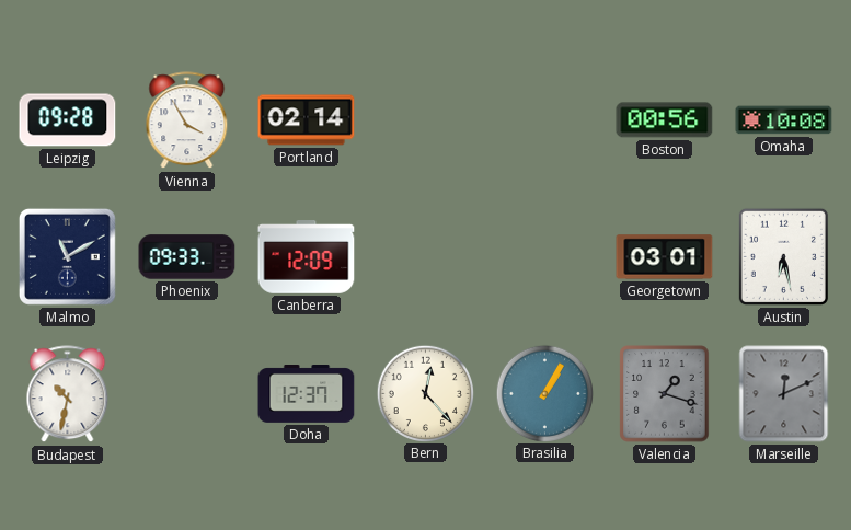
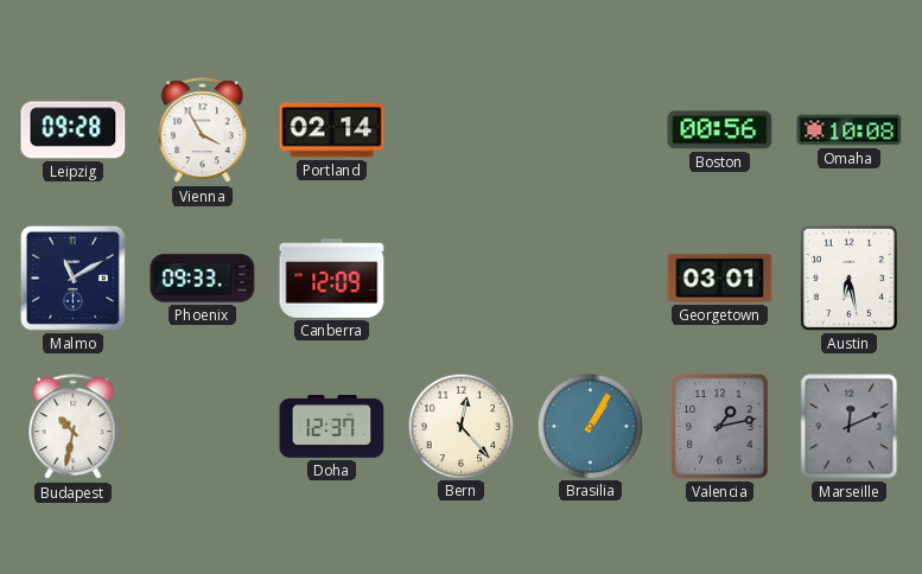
Valencia: 1:18 -> 1:13
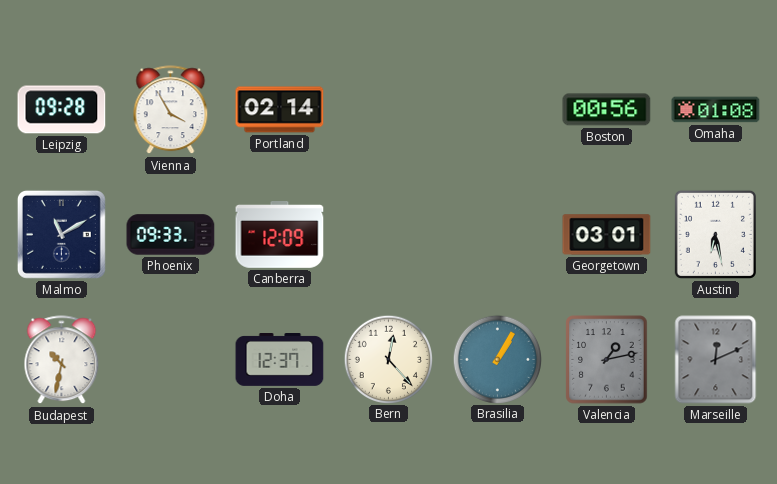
Omaha: 10:08 -> 01:08
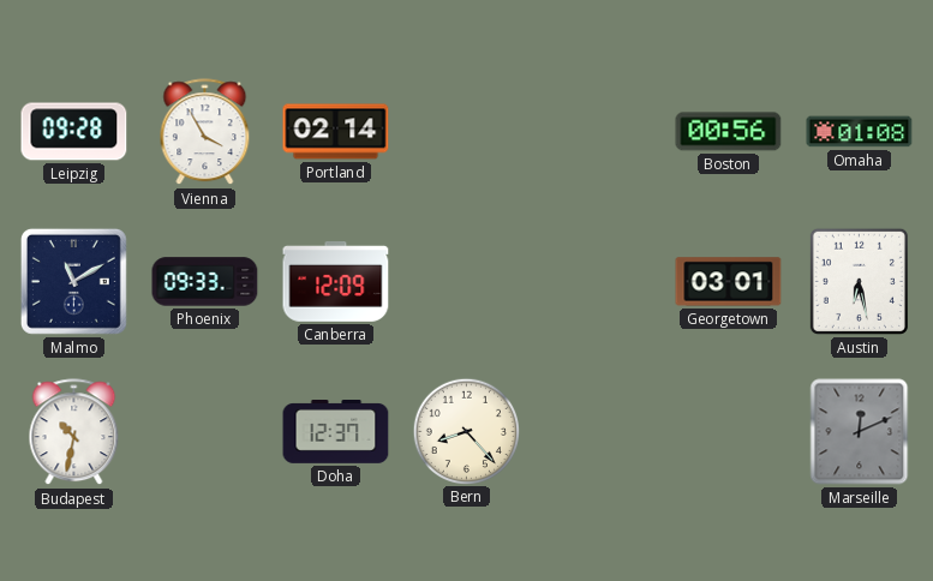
Bern: 12:23 -> 8:23
Brasilia: 1:05 -> none
Valencia: 1:13 -> none
